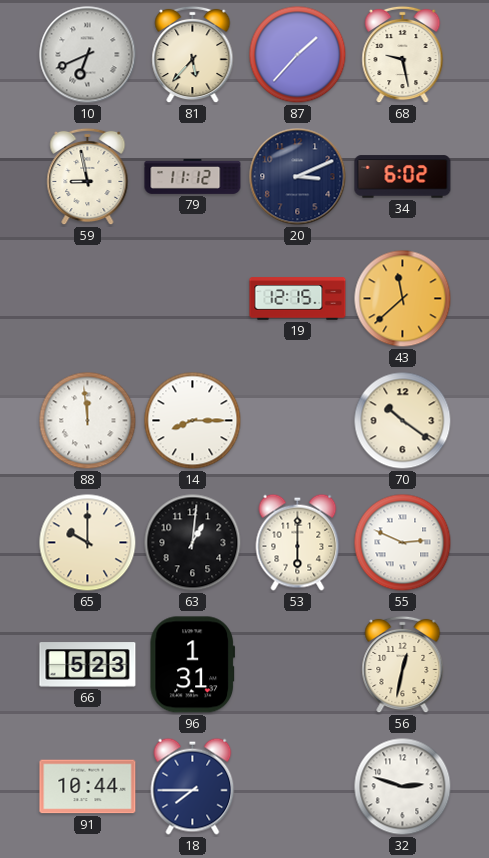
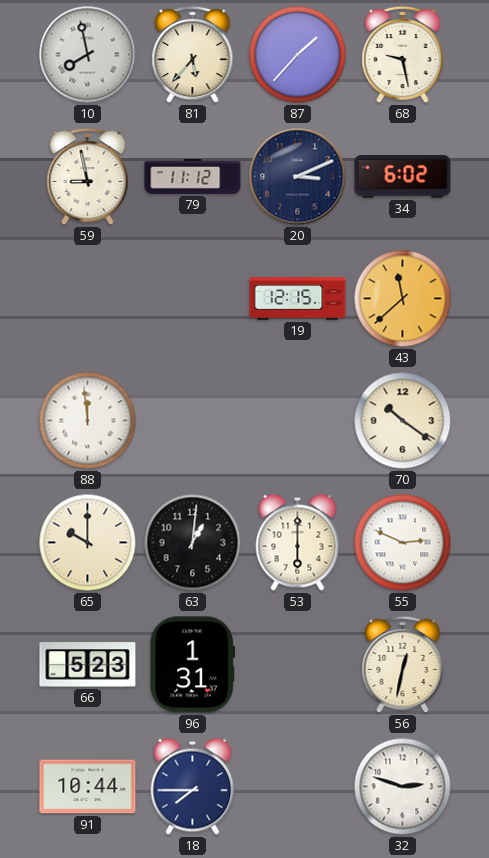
10: 6:41 -> 7:58
14: 8:15 -> none
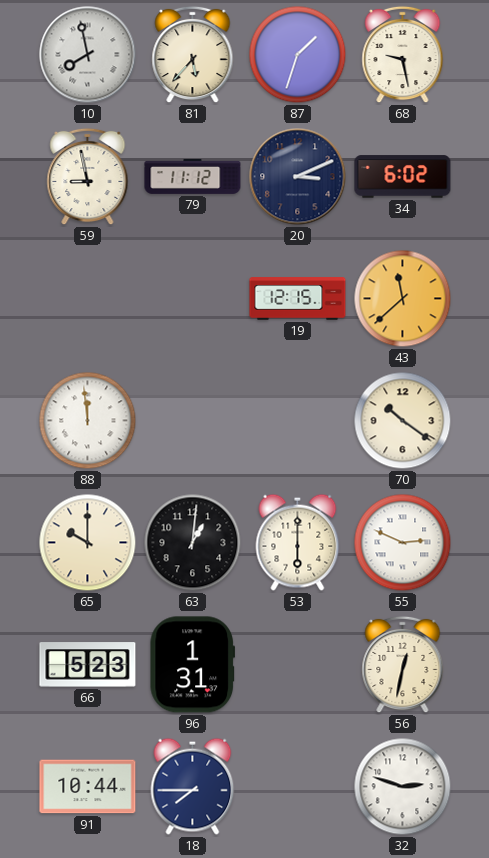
87: 1:37 -> 1:33
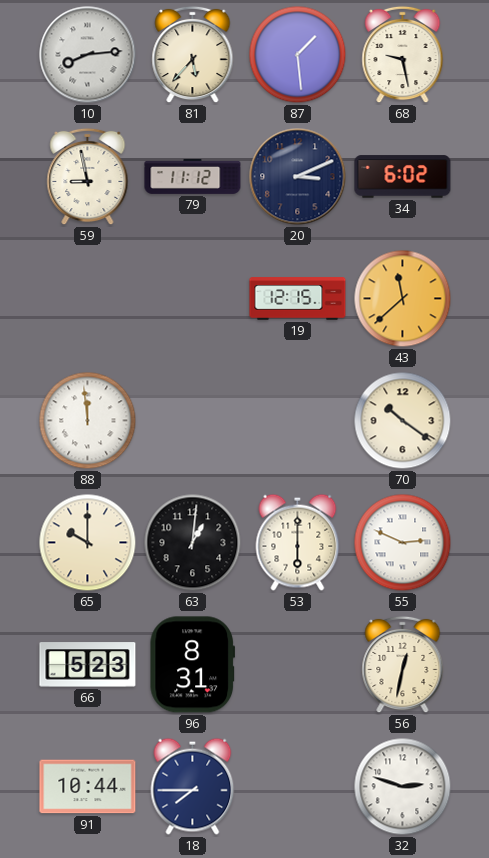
10: 7:58 -> 8:14
87: 1:33 -> 1:29
96: 1:31 -> 8:31
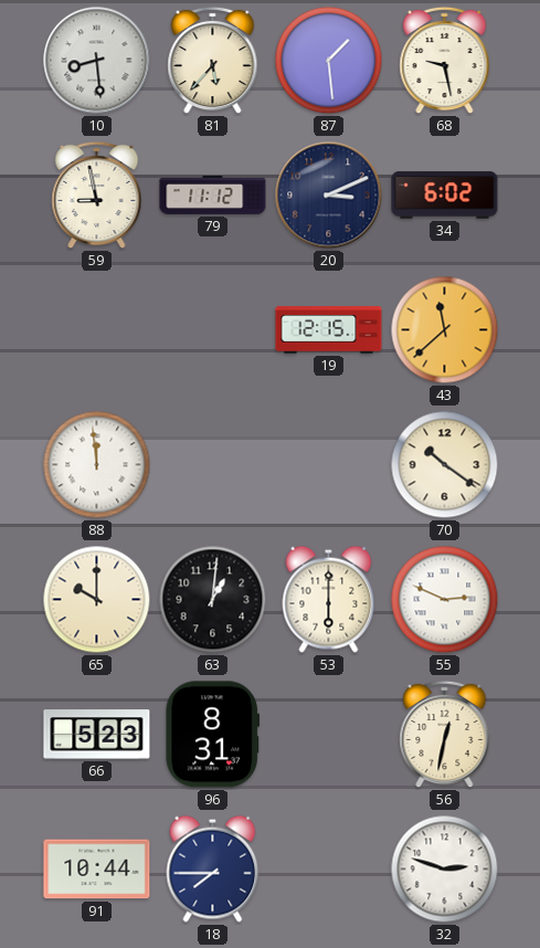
10: 8:14 -> 8:29
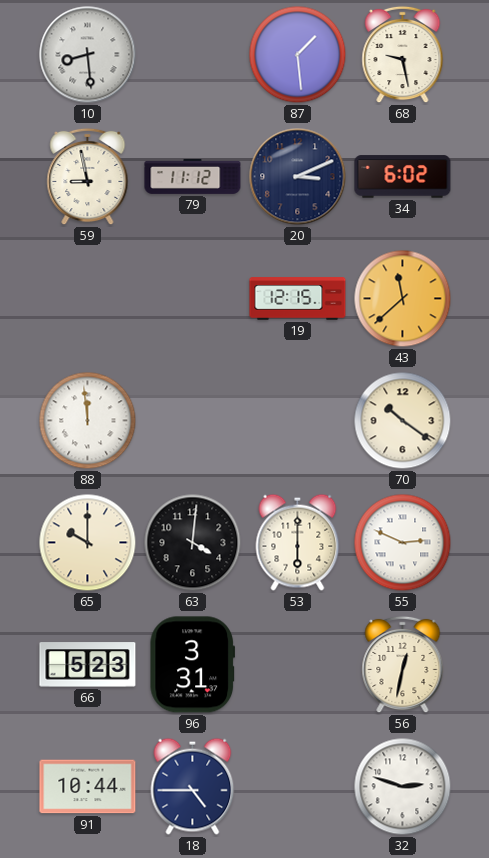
81: 5:37 -> none
63: 1:01 -> 4:01
96: 8:31 -> 3:31
18: 7:45 -> 4:45
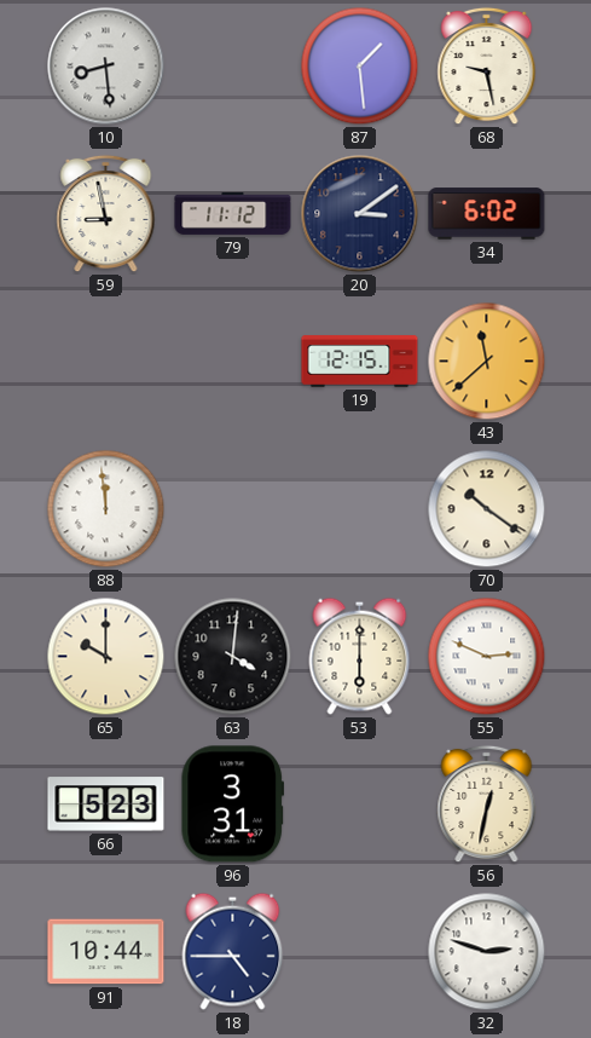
20: 3:11 -> 3:09
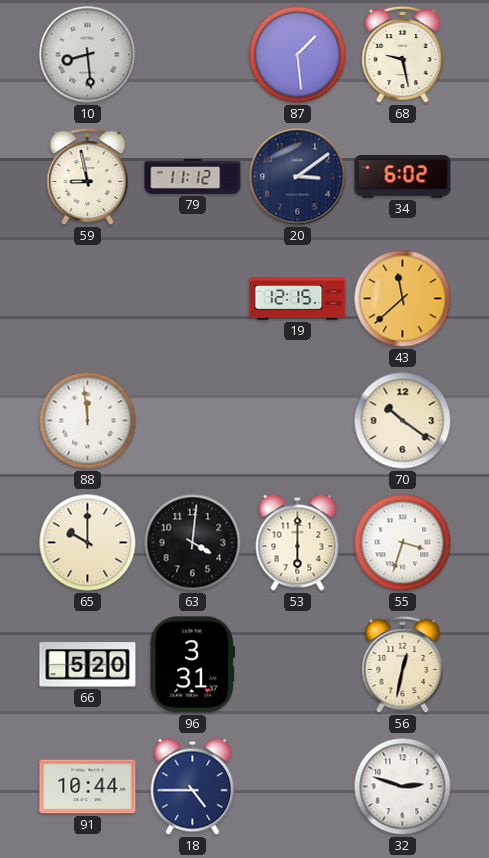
55: 2:49 -> 3:33
66: 5:23 -> 5:20
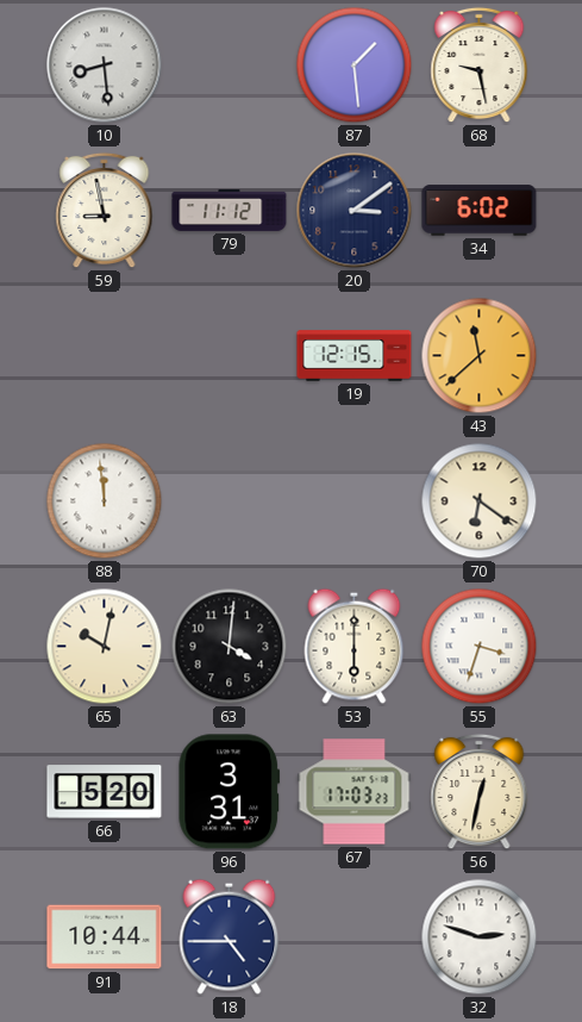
70: 10:21 -> 6:21
65: 10:00 -> 10:02
67: none -> 17:03
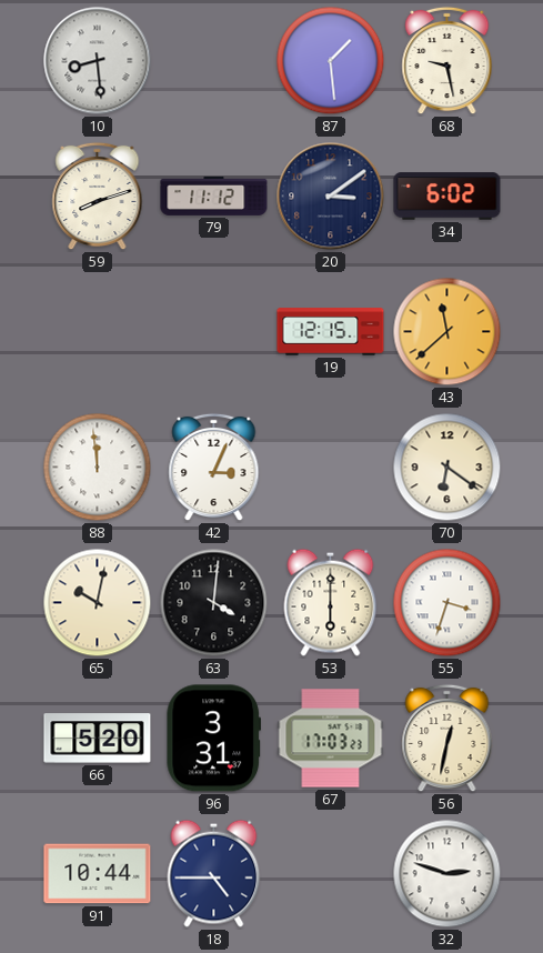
59: 8:58 -> 8:12
42: none -> 3:04
